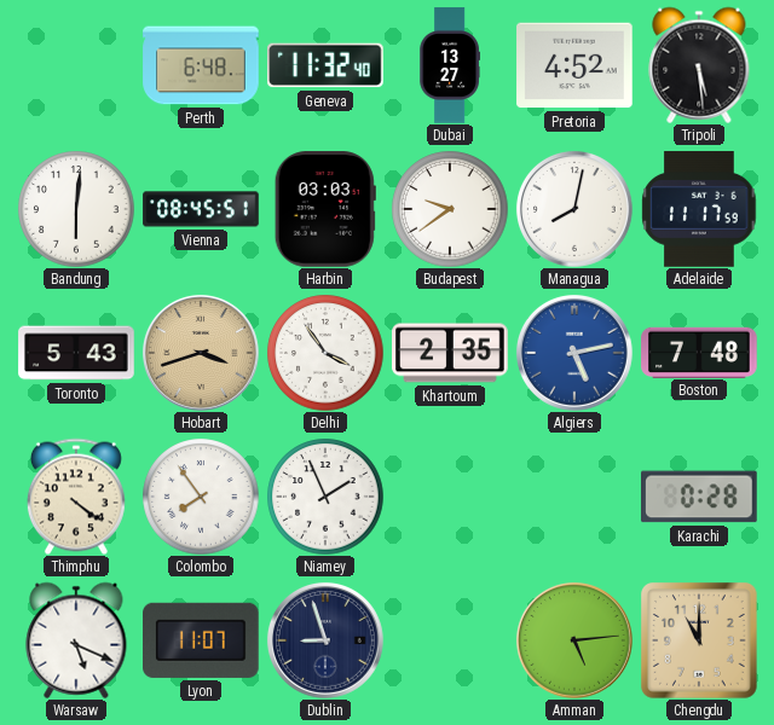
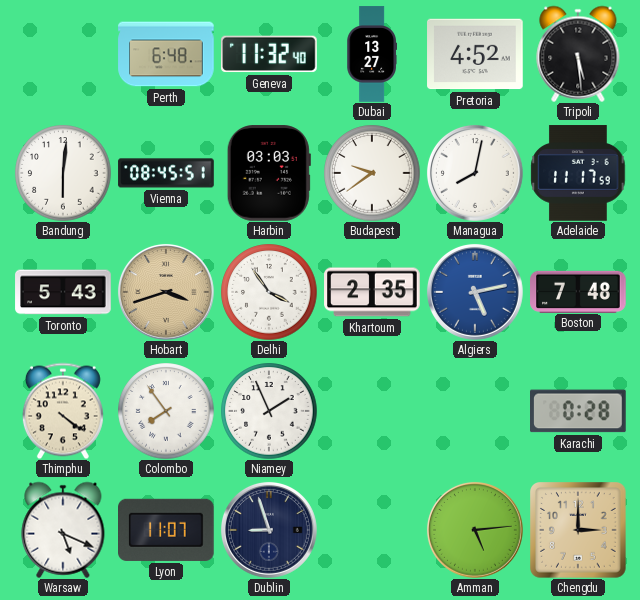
Chengdu: 11:00 -> 3:00
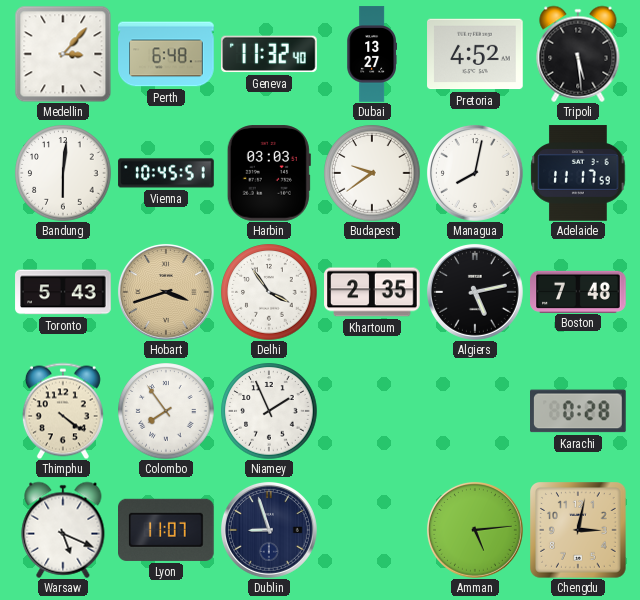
Medellin: none -> 3:07
Vienna: 08:45 -> 10:45
Algiers dial: blue -> black
Chengdu: 3:00 -> 3:02
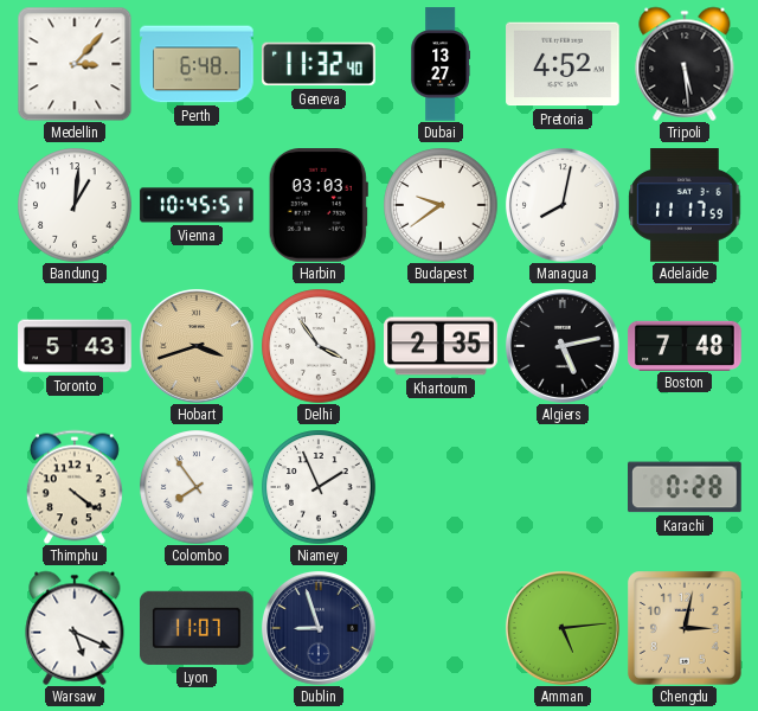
Bandung: 6:01 -> 1:01
